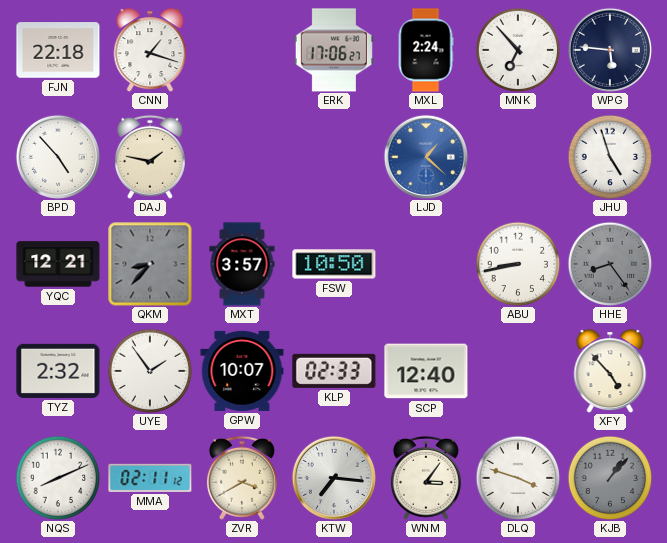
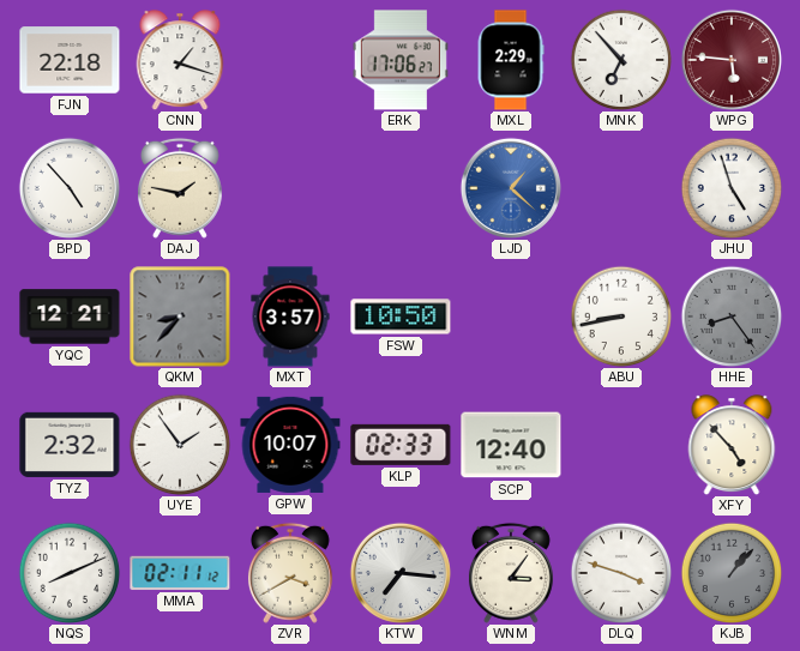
MXL: 2:24 -> 2:29
WPG dial: navy -> burgundy
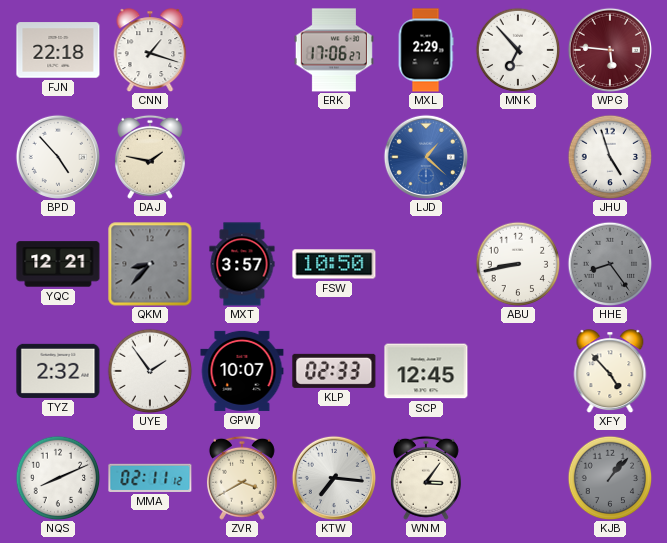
SCP: 12:40 -> 12:45
DLQ: 3:48 -> none
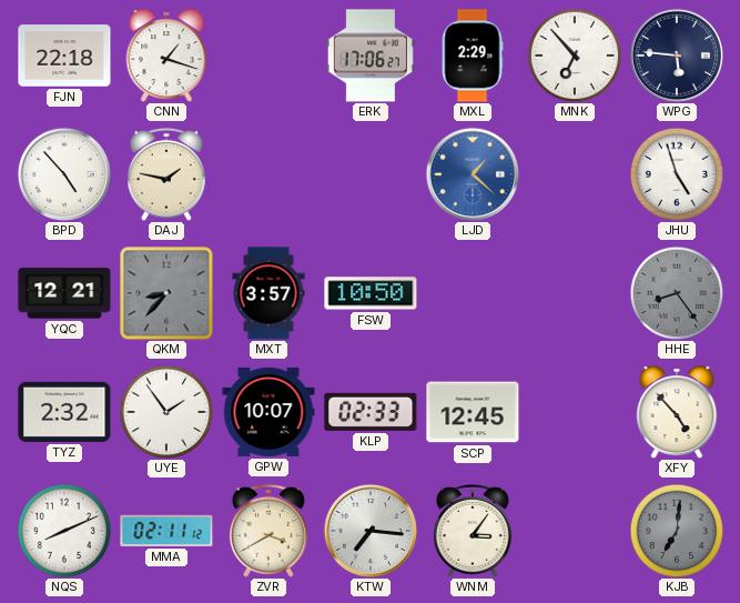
WPG dial: burgundy -> navy
ABU: 8:43 -> none
KJB: 1:07 -> 7:01
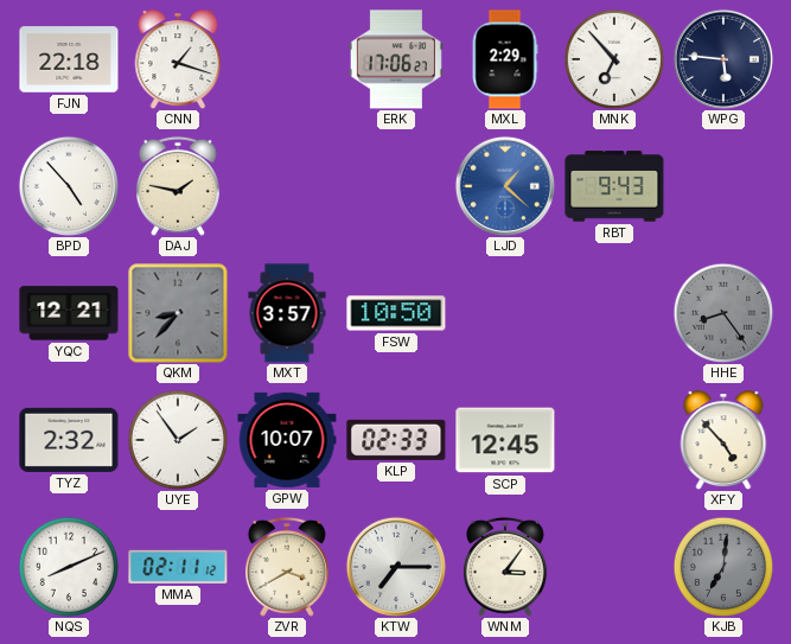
RBT: none -> 9:43
JHU: 4:57 -> none
KTW: 7:16 -> 7:15
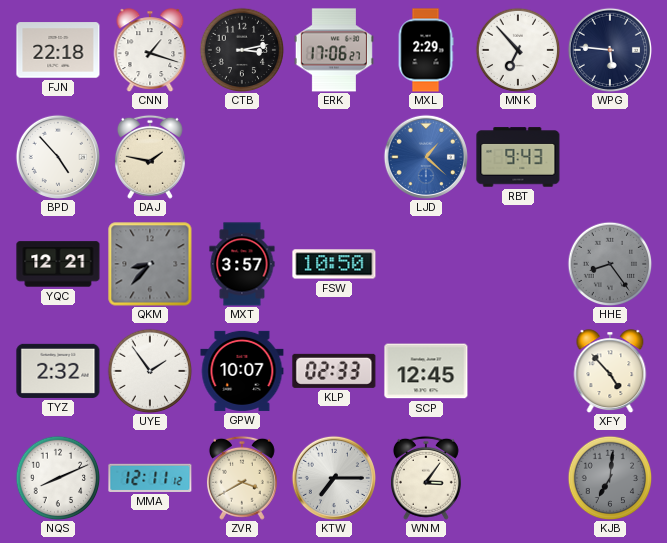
CTB: none -> 3:13
MMA: 02:11 -> 12:11
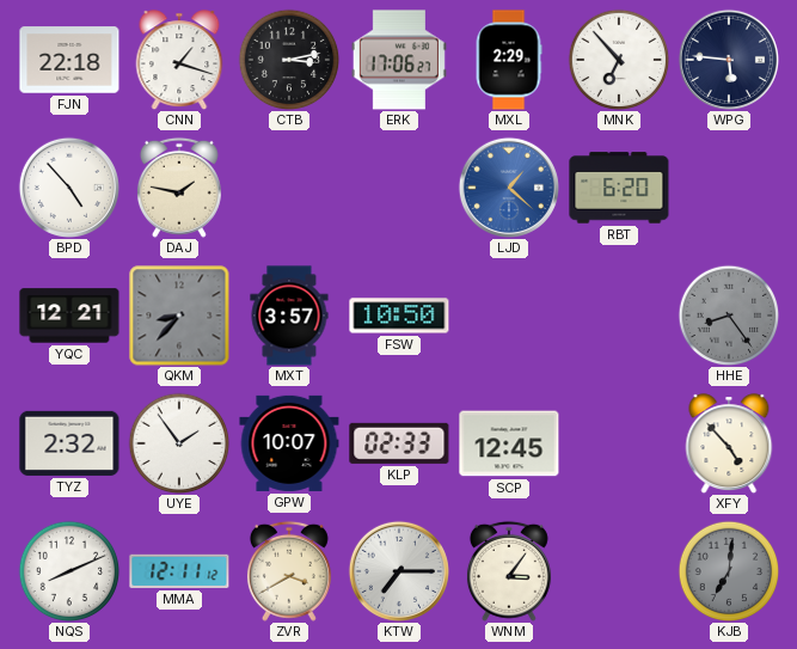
RBT: 9:43 -> 6:20
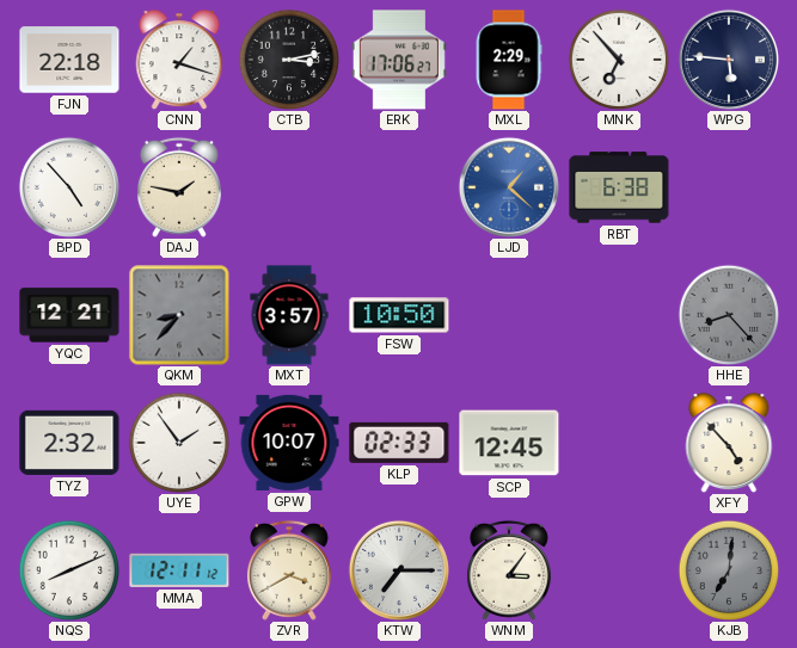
RBT: 6:20 -> 6:38
HHE: 8:24 -> 8:23
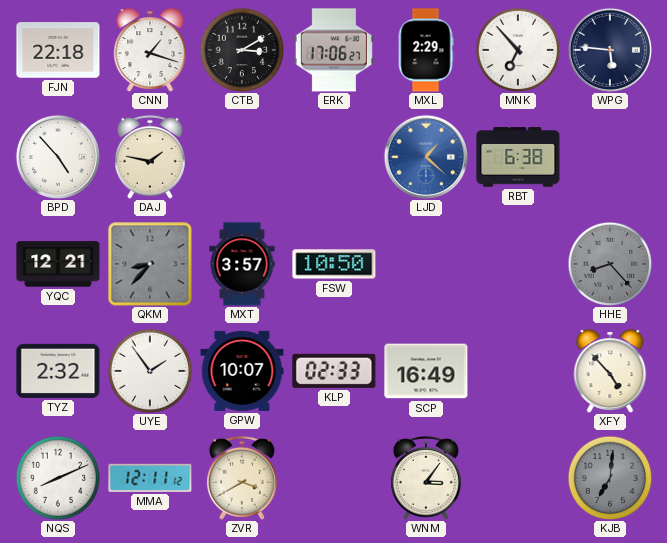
CTB: 3:13 -> 3:10
SCP: 12:45 -> 16:49
KTW: 7:15 -> none
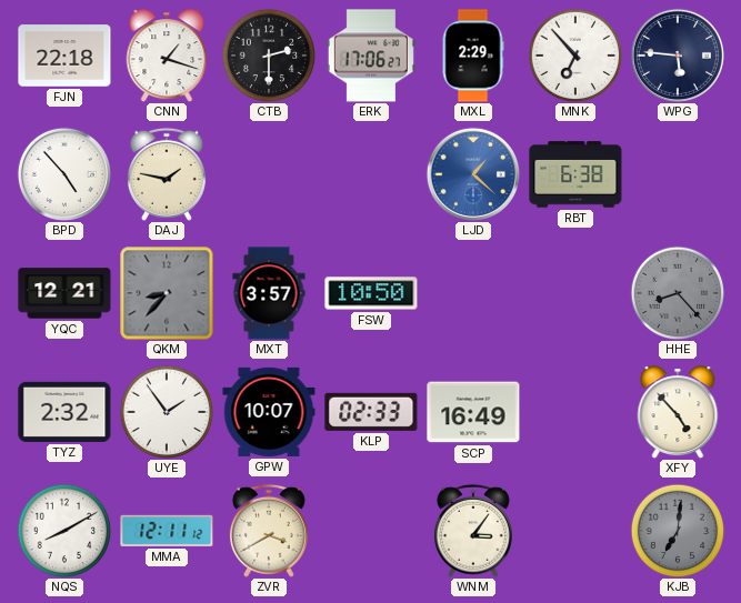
CTB: 3:10 -> 2:30
NQS: 8:11 -> 8:10
